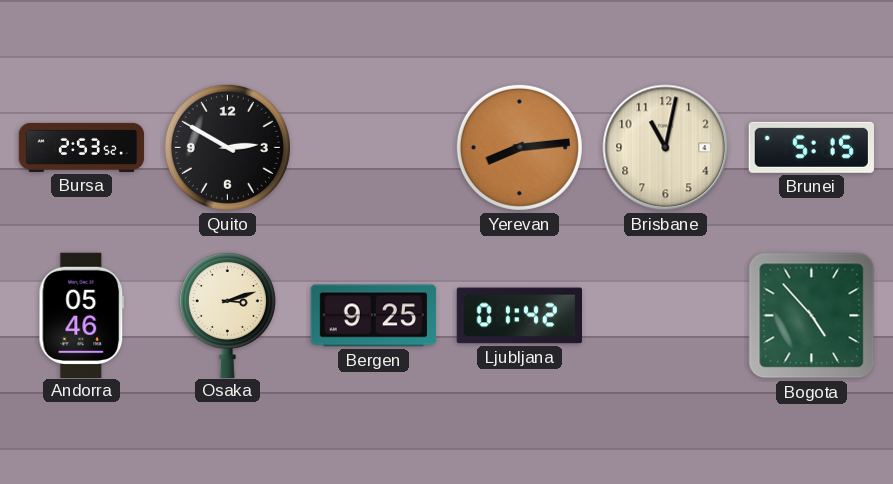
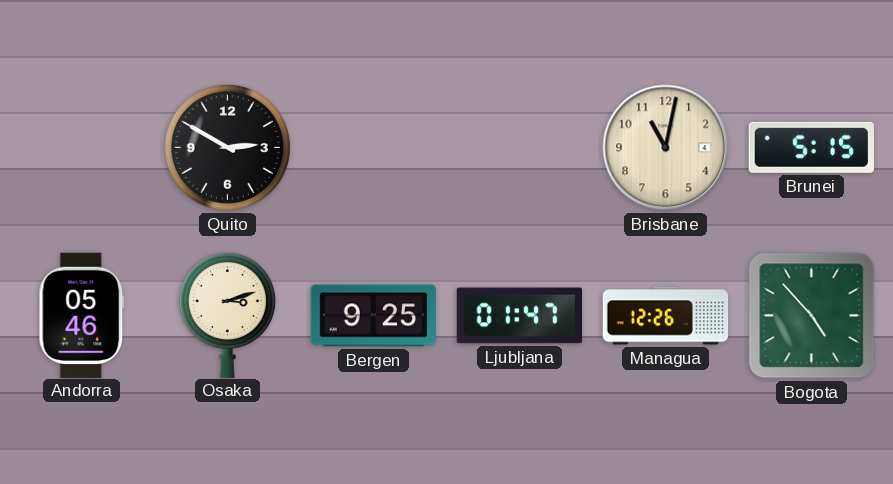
Bursa: 2:53 -> none
Yerevan: 8:14 -> none
Ljubljana: 01:42 -> 01:47
Managua: none -> 12:26
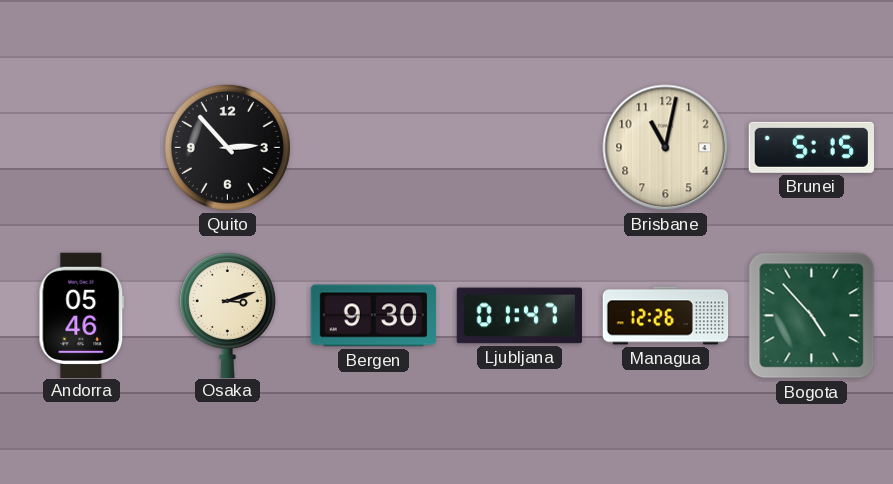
Quito: 2:50 -> 2:53
Bergen: 9:25 -> 9:30
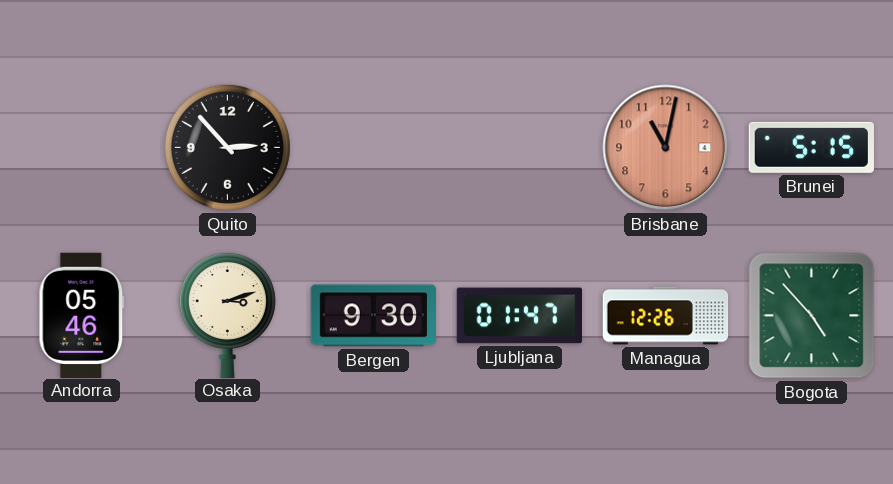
Brisbane dial: cream -> salmon
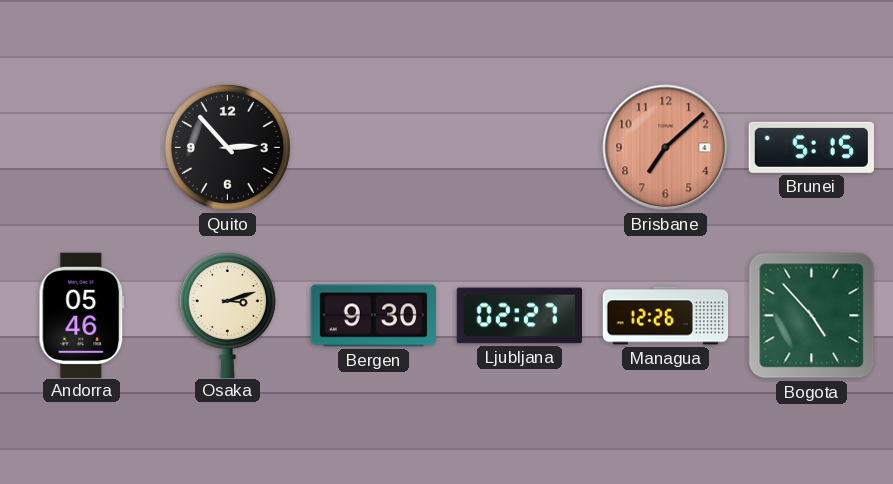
Brisbane: 11:02 -> 7:08
Ljubljana: 01:47 -> 02:27
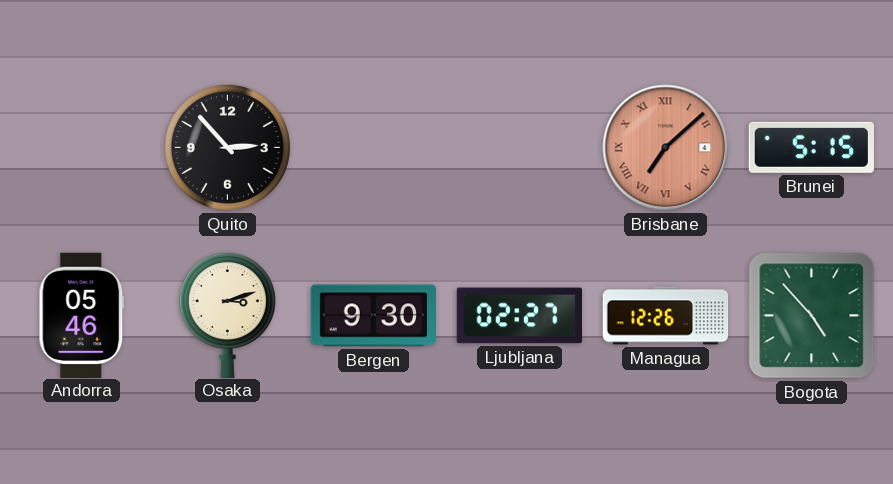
Brisbane numerals: Arabic -> Roman
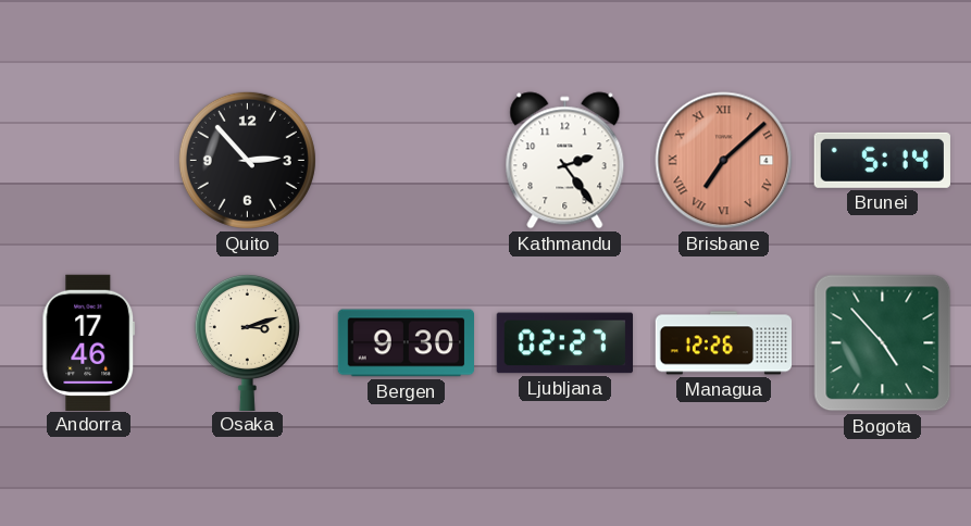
Kathmandu: none -> 2:24
Brunei: 5:15 -> 5:14
Andorra: 05:46 -> 17:46
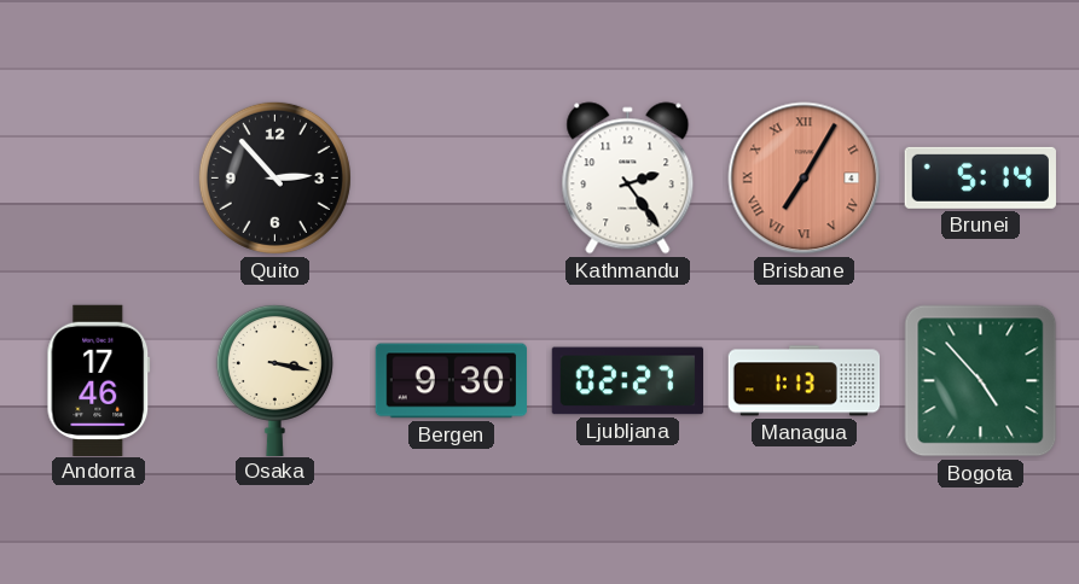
Brisbane: 7:08 -> 7:05
Osaka: 3:12 -> 3:17
Managua: 12:26 -> 1:13
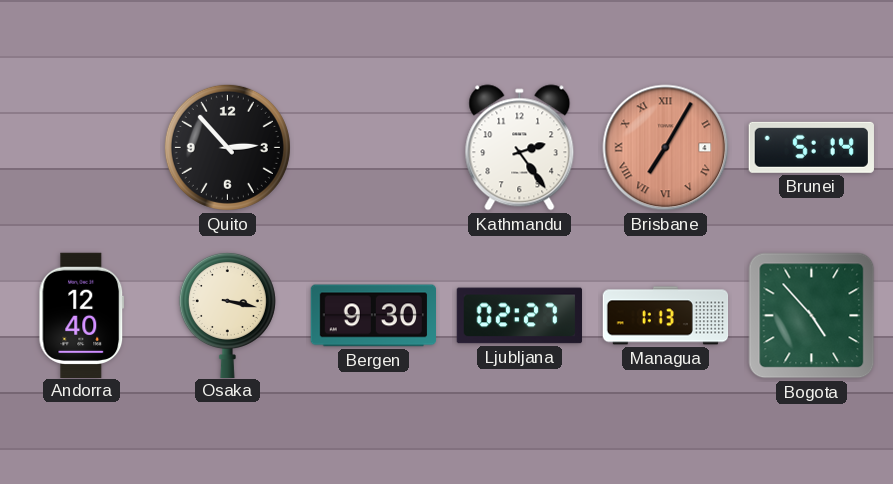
Andorra: 17:46 -> 12:40
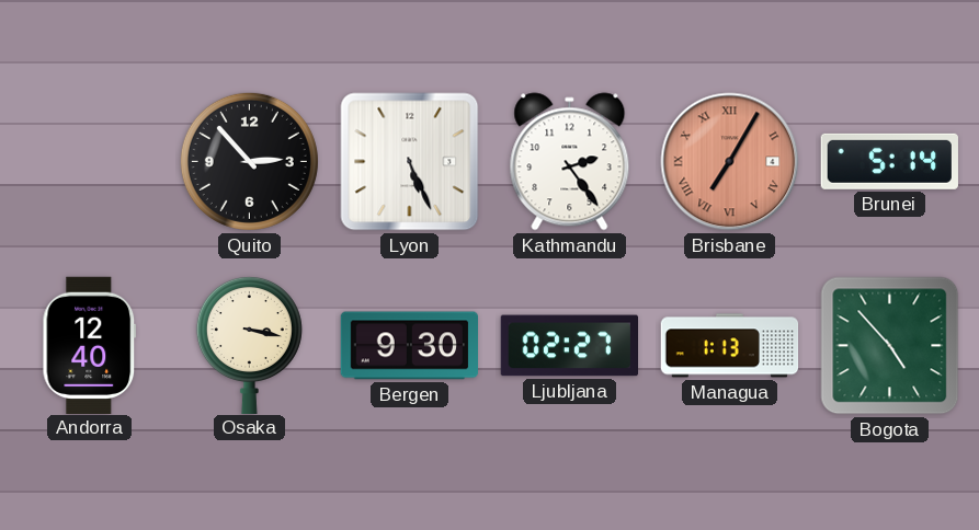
Lyon: none -> 5:26
